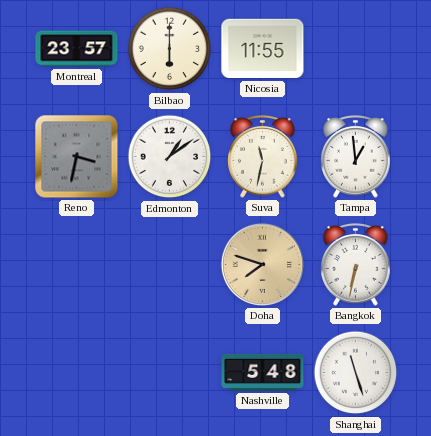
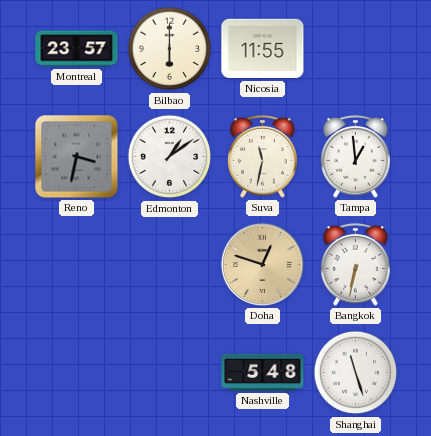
Doha: 7:48 -> 12:48
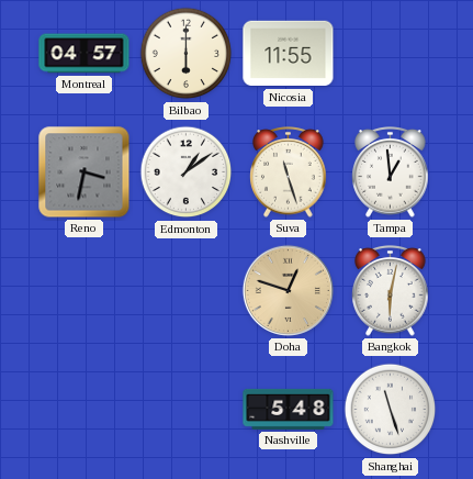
Montreal: 23:57 -> 04:57
Suva: 11:32 -> 11:27
Bangkok: 6:32 -> 6:02
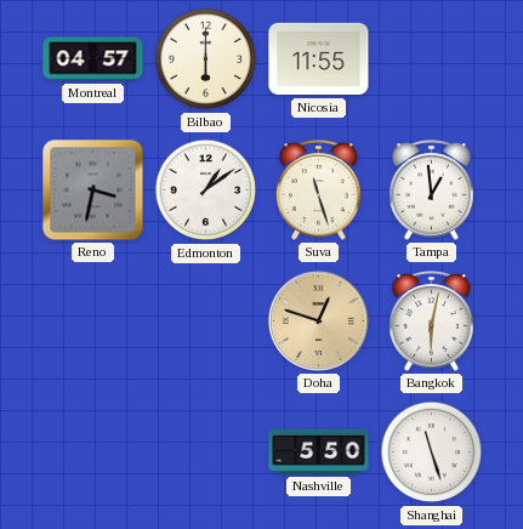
Nashville: 5:48 -> 5:50
